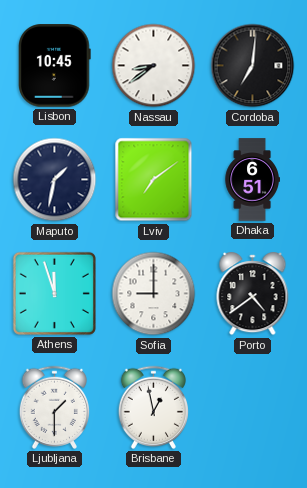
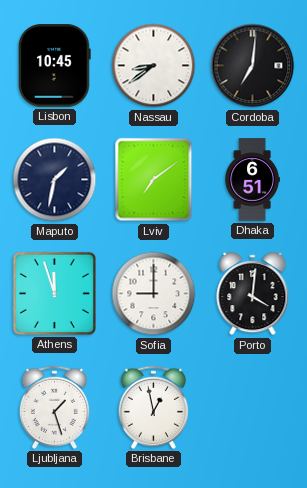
Porto: 4:39 -> 4:01
Ljubljana: 1:30 -> 1:27
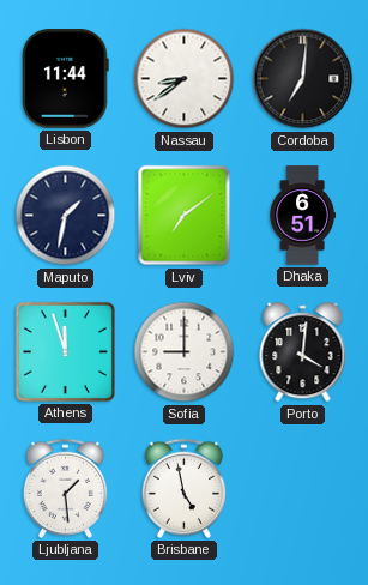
Lisbon: 10:45 -> 11:44
Ljubljana: 1:27 -> 1:29
Brisbane: 12:58 -> 4:58
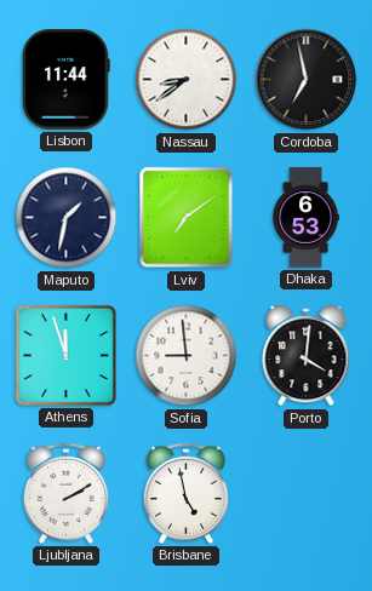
Cordoba: 7:01 -> 6:58
Dhaka: 6:51 -> 6:53
Sofia: 9:00 -> 8:59
Ljubljana: 1:29 -> 2:10
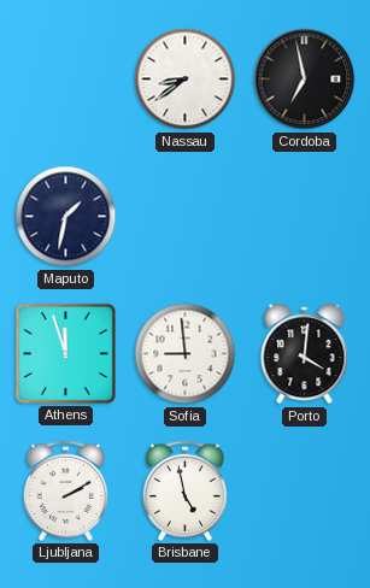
Lisbon: 11:44 -> none
Lviv: 7:09 -> none
Dhaka: 6:53 -> none
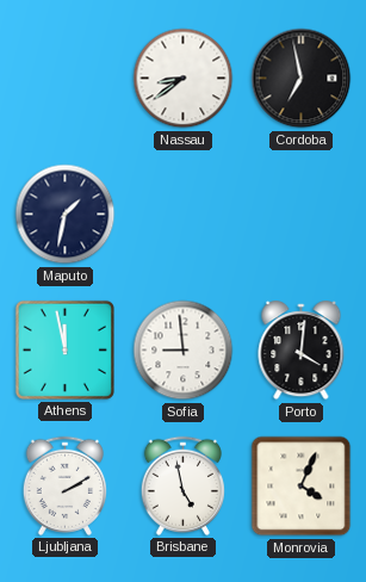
Athens: 11:57 -> 11:58
Monrovia: none -> 4:04
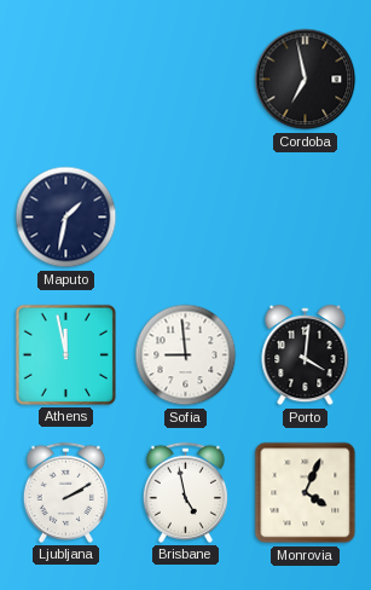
Nassau: 8:39 -> none
